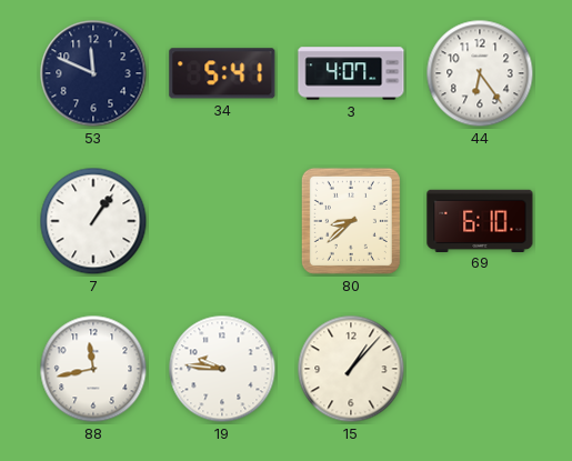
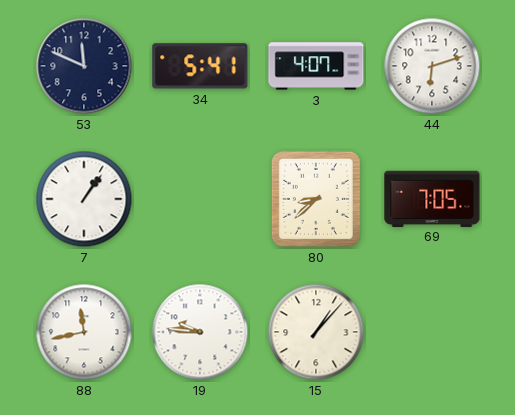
44: 6:24 -> 6:12
69: 6:10 -> 7:05
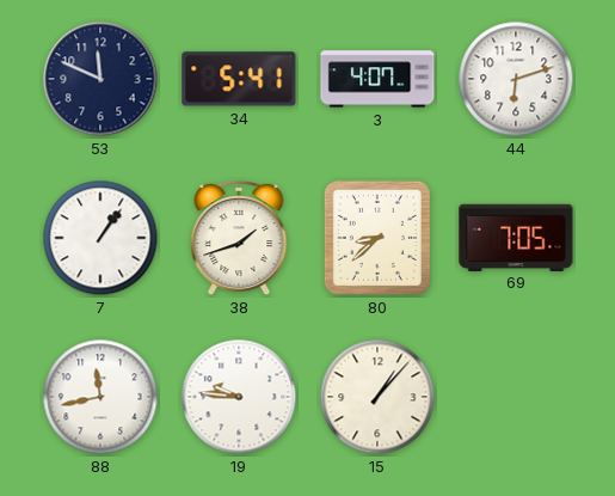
38: none -> 1:42
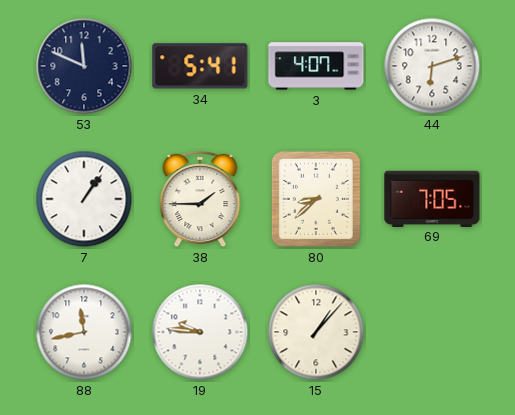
38: 1:42 -> 1:45
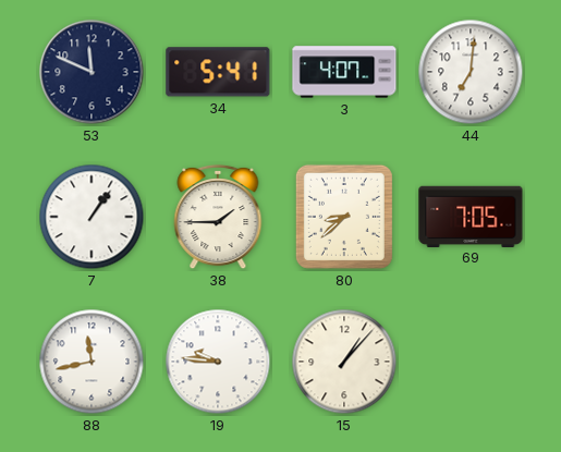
44: 6:12 -> 7:01
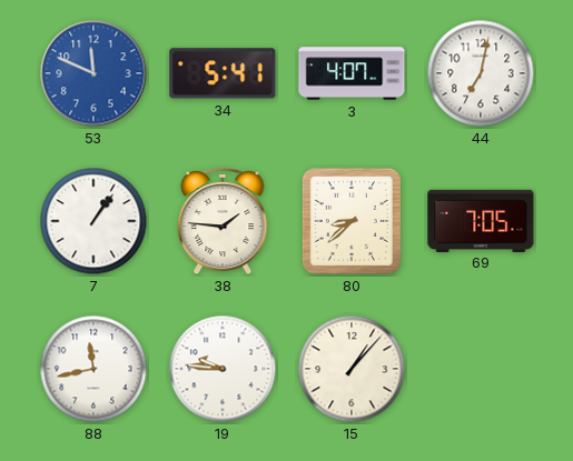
53 dial: navy -> blue
44: 7:01 -> 7:02
38: 1:45 -> 1:46
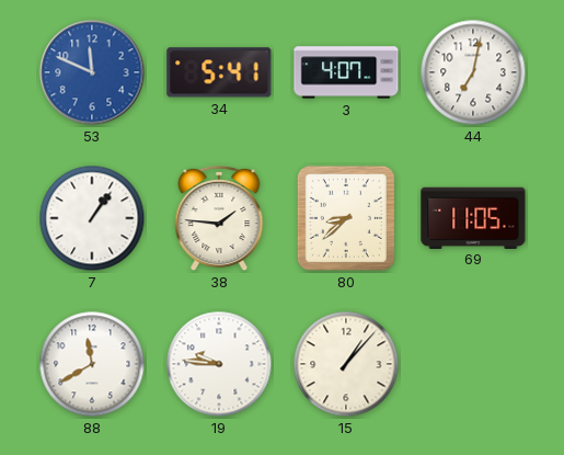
69: 7:05 -> 11:05
88: 11:43 -> 11:40
